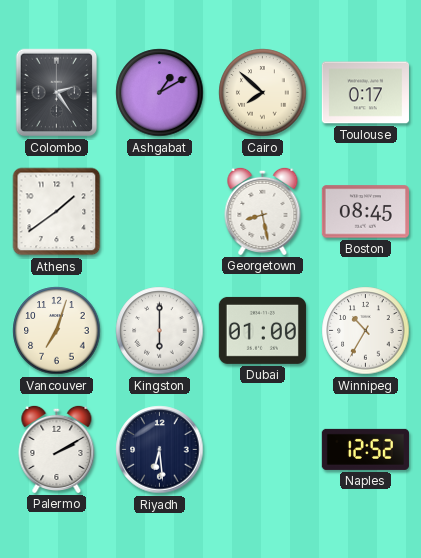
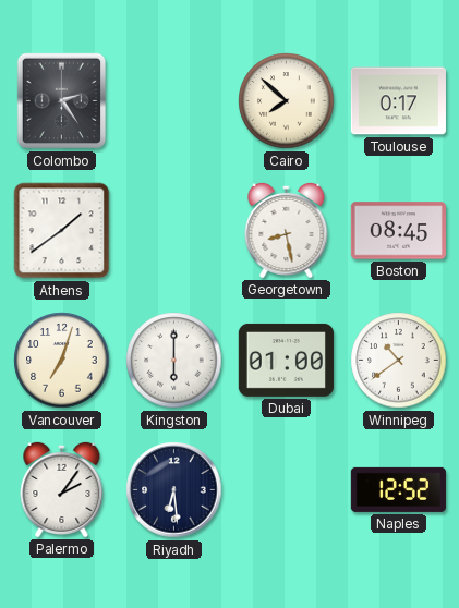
Ashgabat: 1:10 -> none
Winnipeg: 10:35 -> 10:39
Palermo: 2:10 -> 2:06
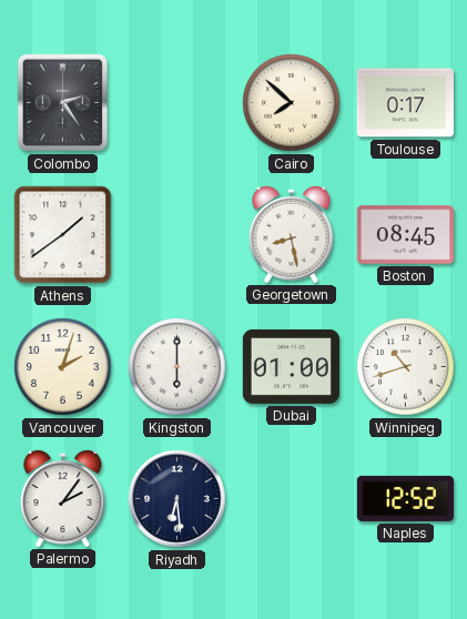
Vancouver: 7:03 -> 2:03
Winnipeg: 10:39 -> 10:42
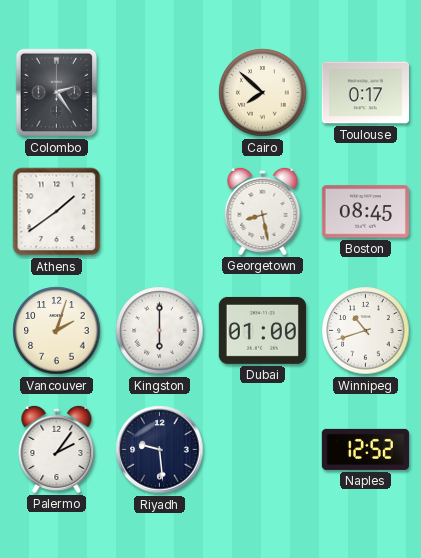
Riyadh: 6:29 -> 9:29
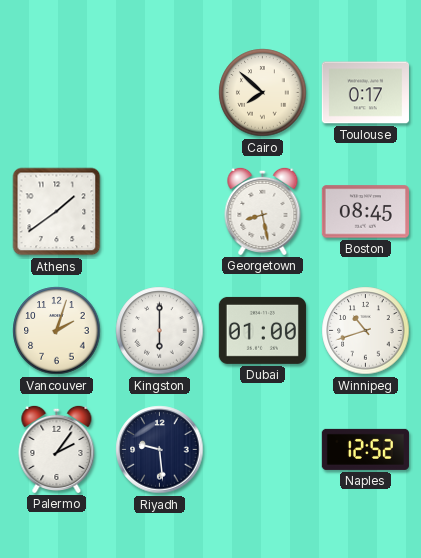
Colombo: 2:24 -> none
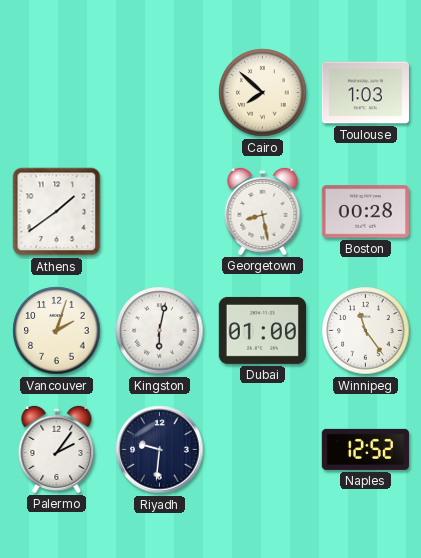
Toulouse: 0:17 -> 1:03
Boston: 08:45 -> 00:28
Kingston: 6:00 -> 6:02
Winnipeg: 10:42 -> 11:24
Riyadh: 9:29 -> 9:31
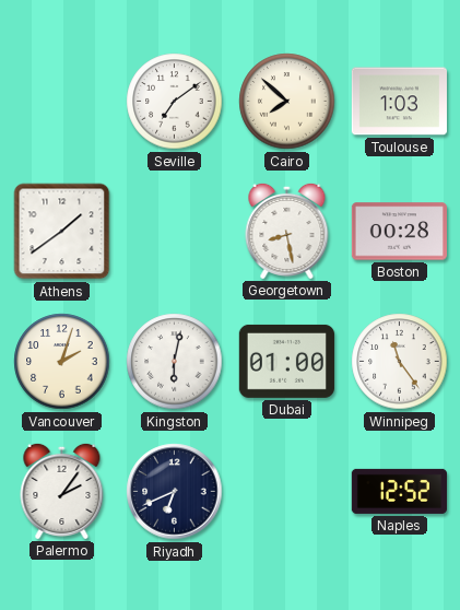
Seville: none -> 7:09
Riyadh: 9:31 -> 6:41
